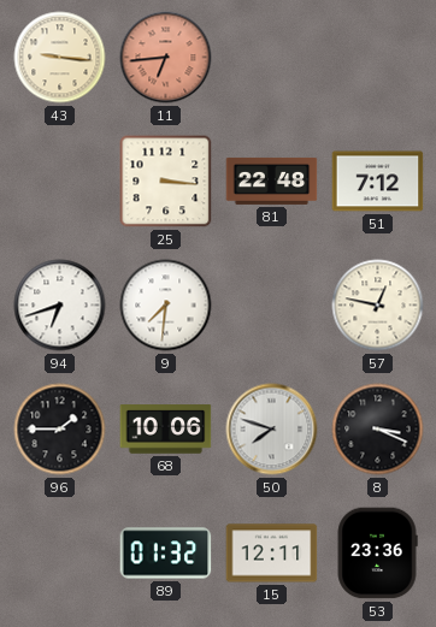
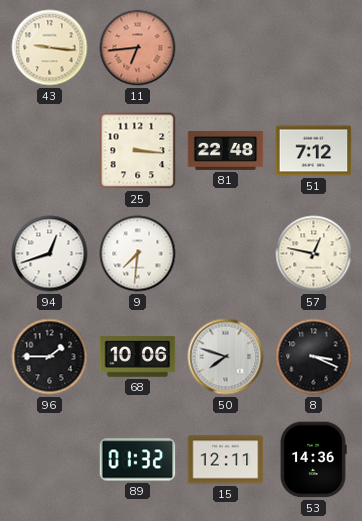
94: 6:42 -> 12:42
53: 23:36 -> 14:36
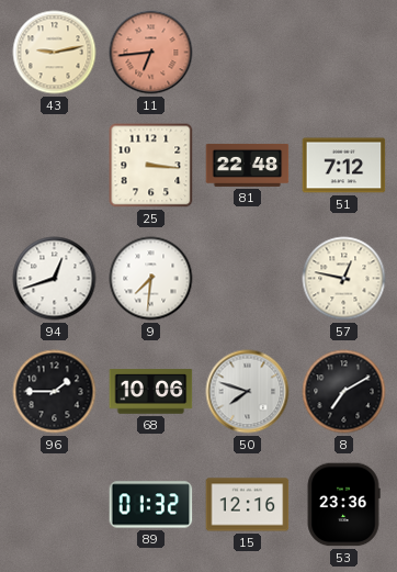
43: 9:16 -> 9:13
8: 3:19 -> 7:10
15: 12:11 -> 12:16
53: 14:36 -> 23:36
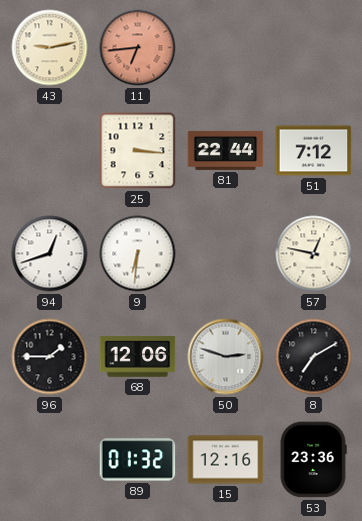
81: 22:48 -> 22:44
9: 7:31 -> 6:31
68: 10:06 -> 12:06
50: 7:48 -> 2:48
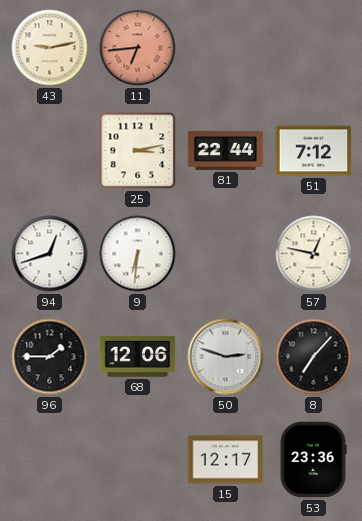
25: 3:16 -> 3:13
8: 7:10 -> 7:07
89: 01:32 -> none
15: 12:16 -> 12:17
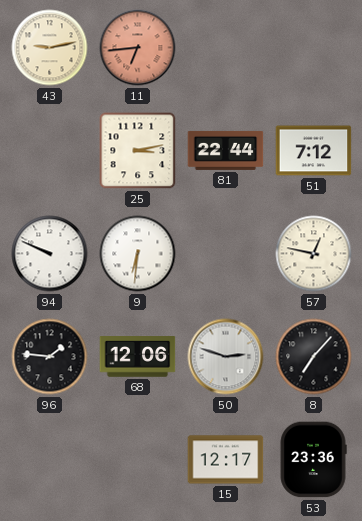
94: 12:42 -> 9:49
96: 1:45 -> 1:46
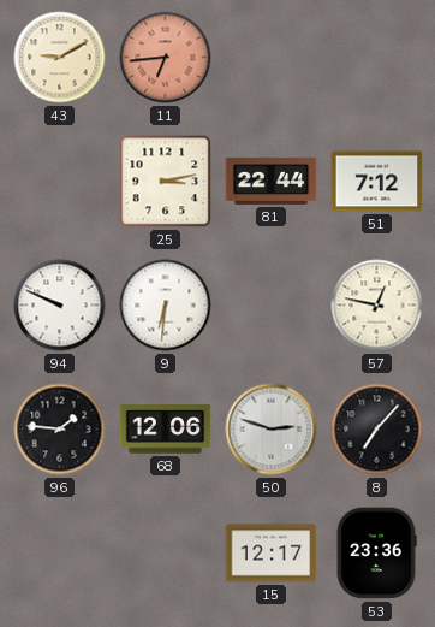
43: 9:13 -> 9:10
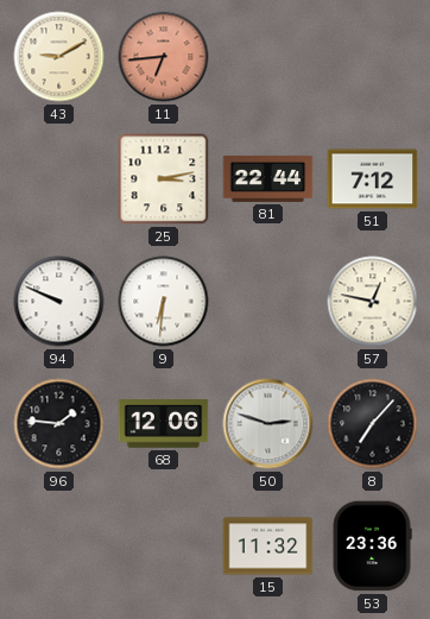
15: 12:17 -> 11:32
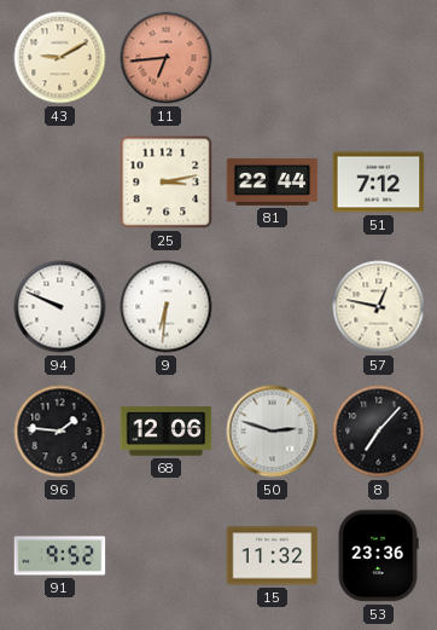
91: none -> 9:52
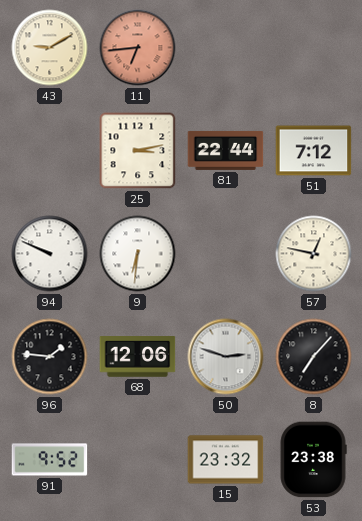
15: 11:32 -> 23:32
53: 23:36 -> 23:38
